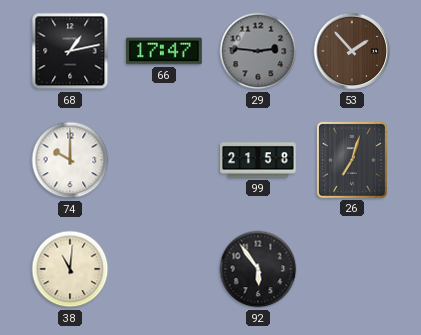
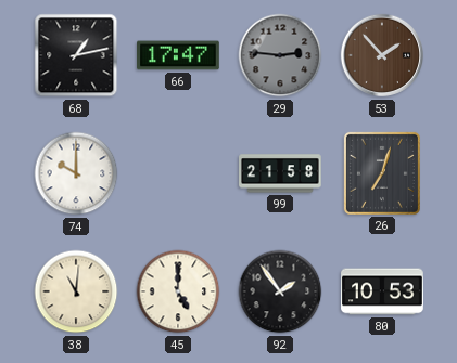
45: none -> 5:00
92: 5:54 -> 1:54
80: none -> 10:53
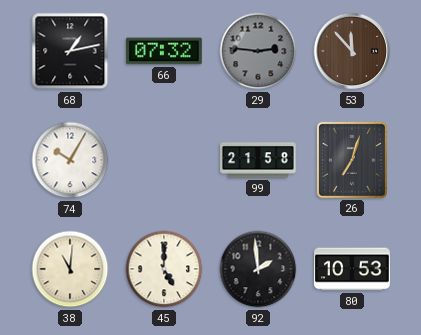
66: 17:47 -> 07:32
53: 1:53 -> 11:53
74: 10:00 -> 10:05
92: 1:54 -> 1:59
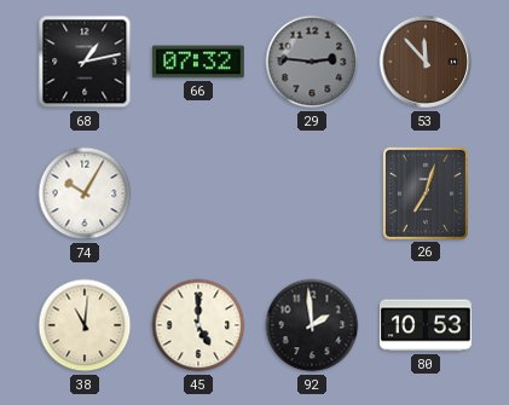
99: 21:58 -> none
